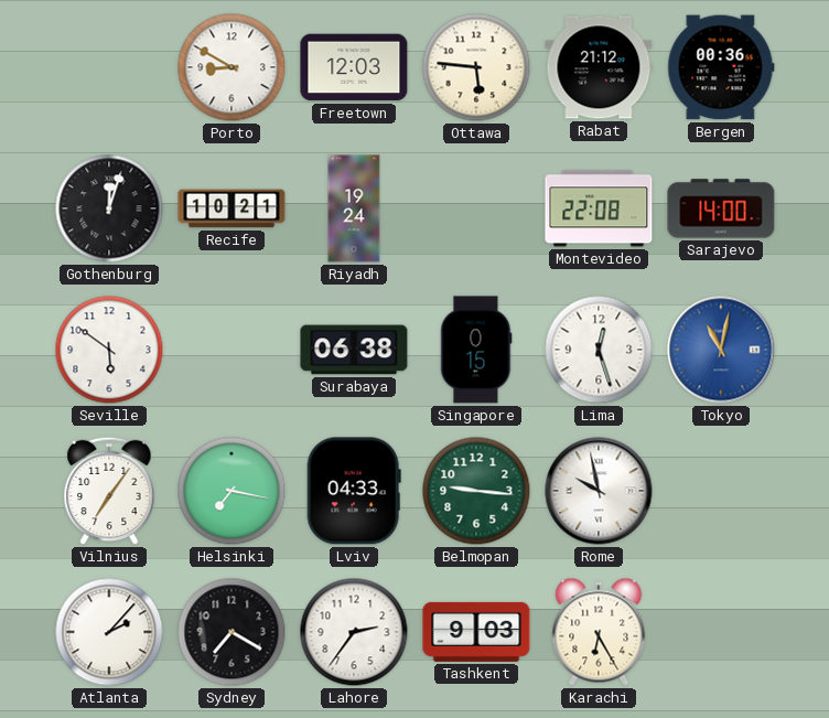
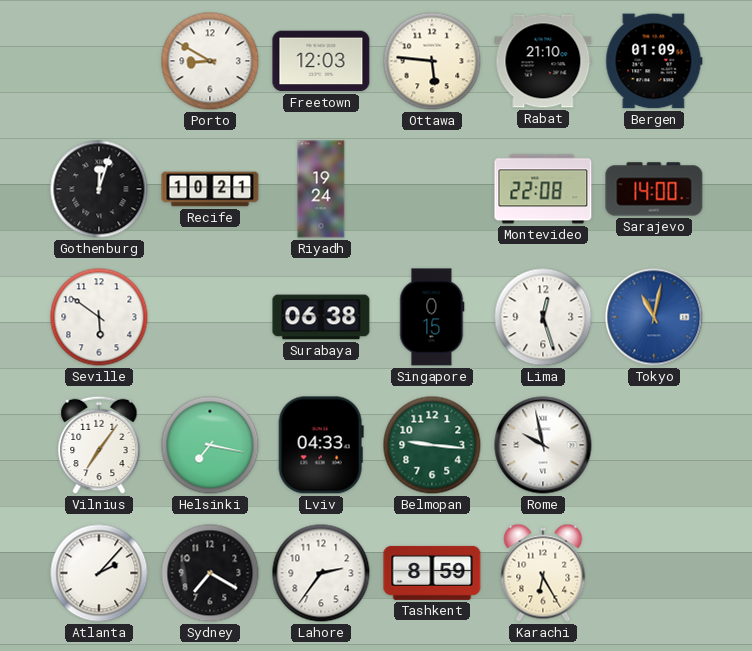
Rabat: 21:12 -> 21:10
Bergen: 00:36 -> 01:09
Tashkent: 9:03 -> 8:59
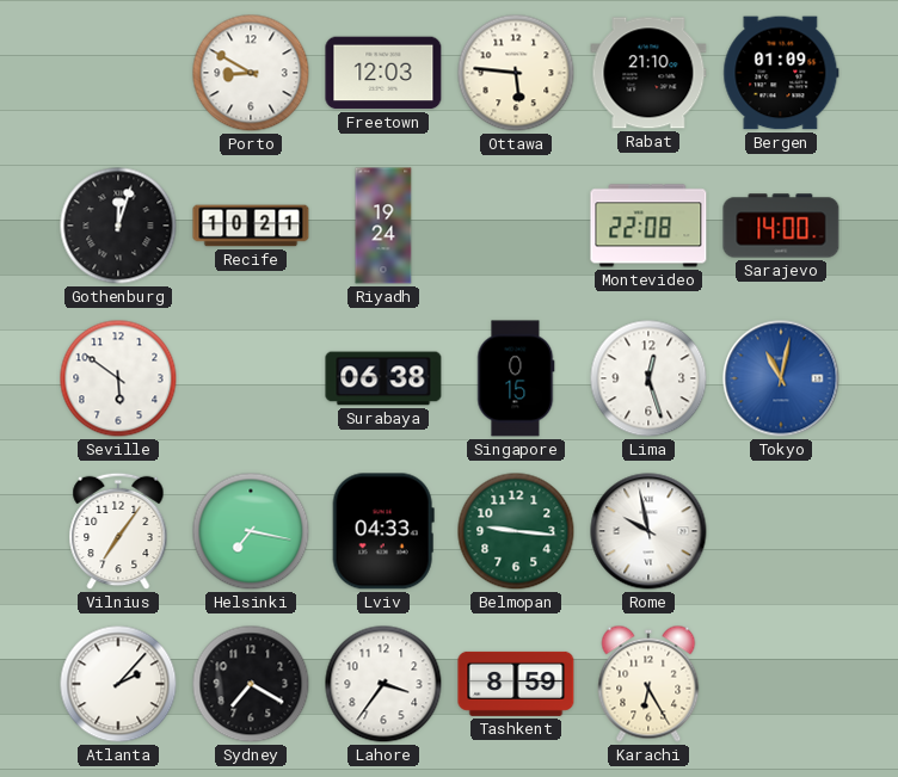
Lahore: 2:36 -> 3:36
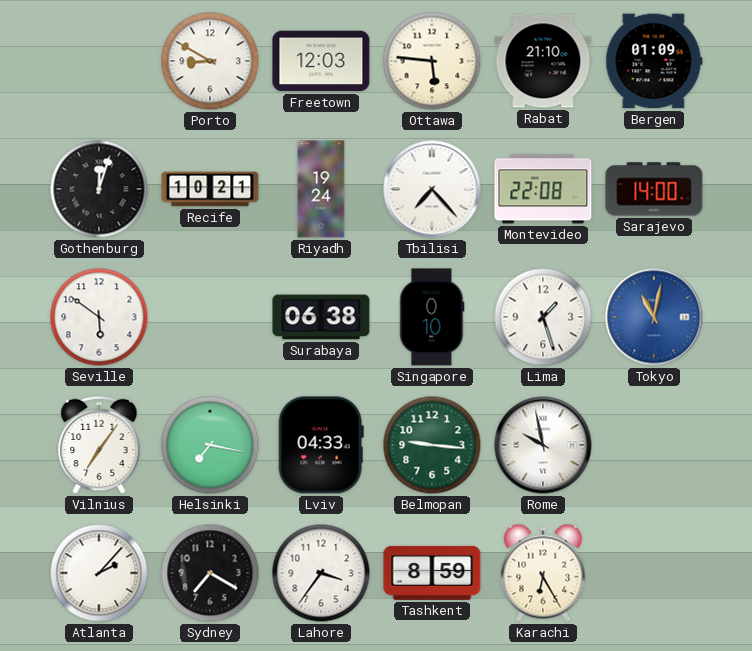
Tbilisi: none -> 7:23
Singapore: 0:15 -> 0:10
Lima: 12:27 -> 1:27
